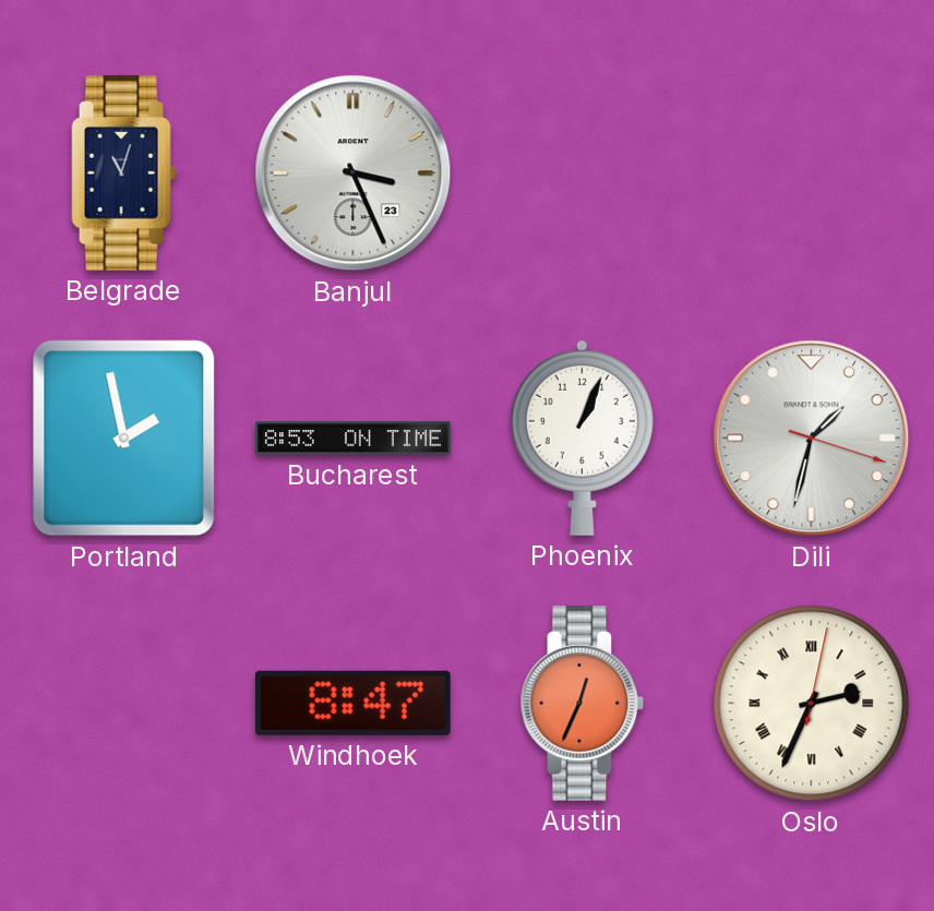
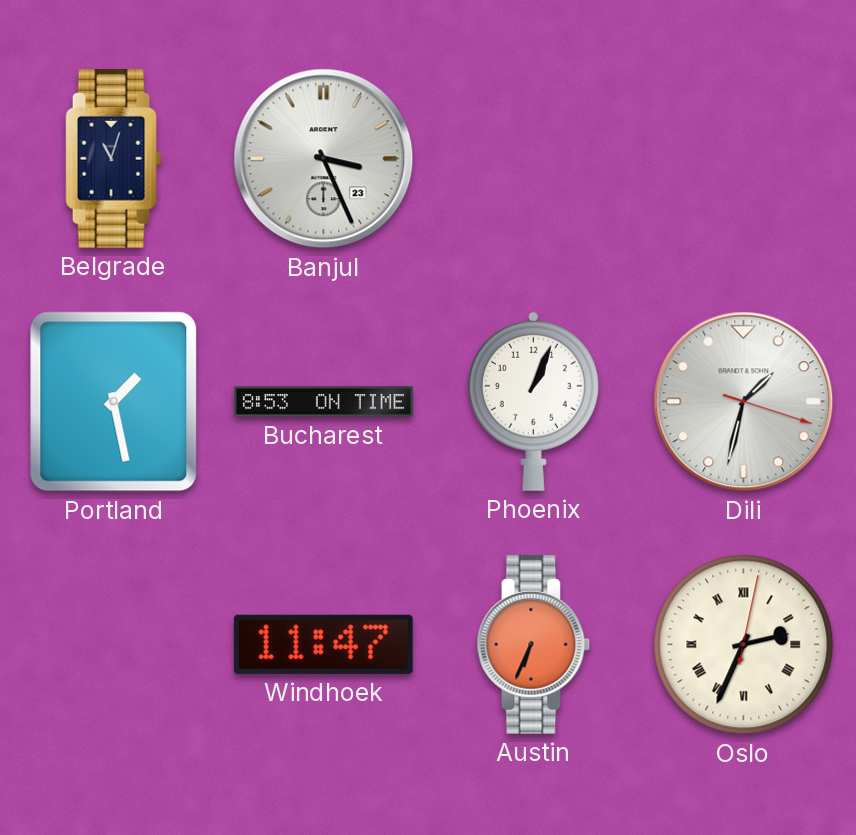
Portland: 1:58 -> 1:28
Windhoek: 8:47 -> 11:47
Austin: 12:34 -> 6:34
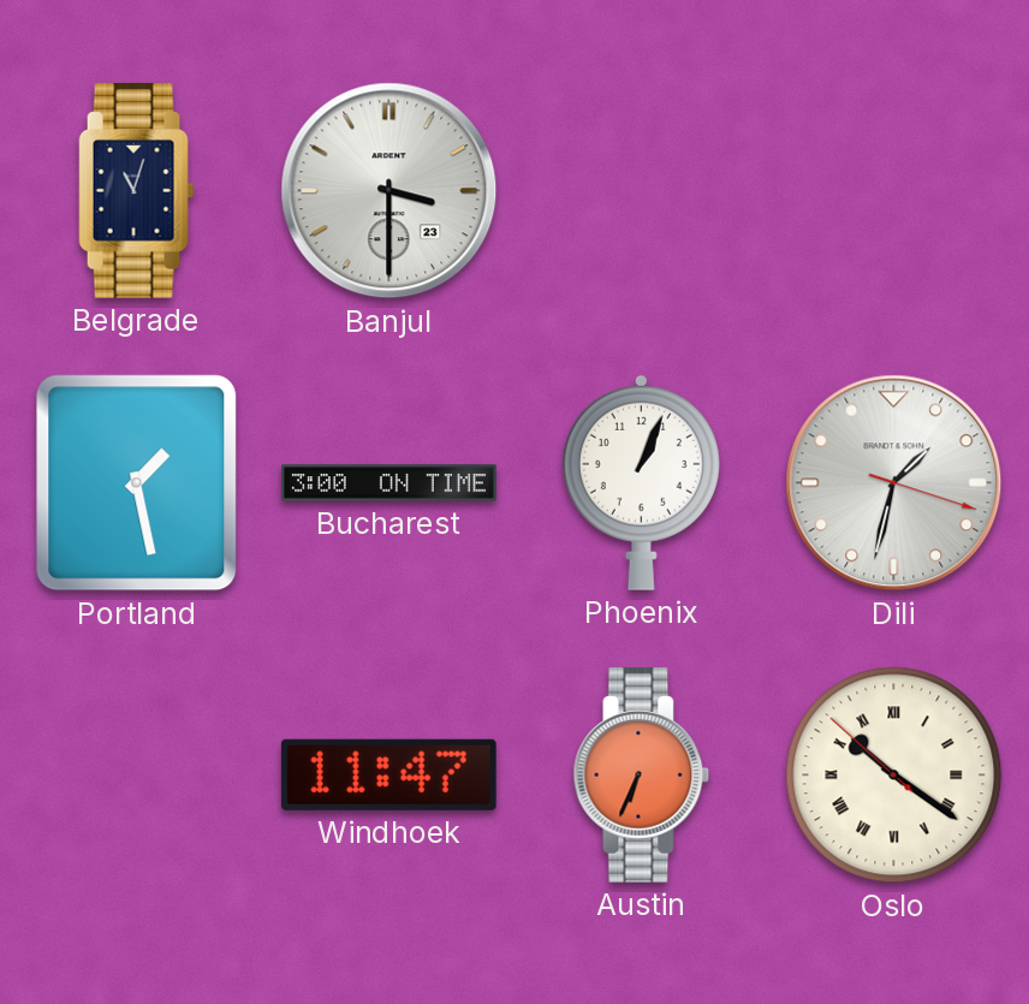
Banjul: 3:26 -> 3:30
Bucharest: 8:53 -> 3:00
Oslo: 2:34 -> 10:20
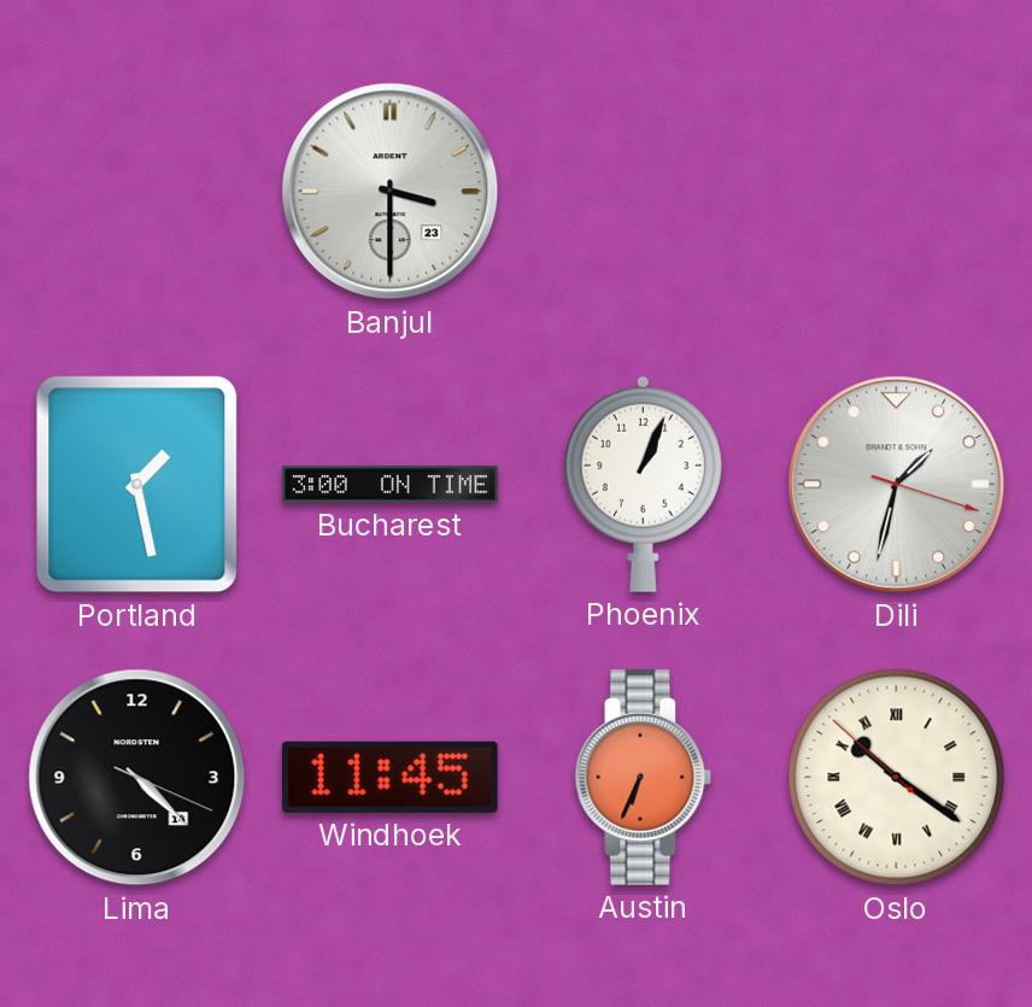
Belgrade: 11:03 -> none
Lima: none -> 4:22
Windhoek: 11:47 -> 11:45
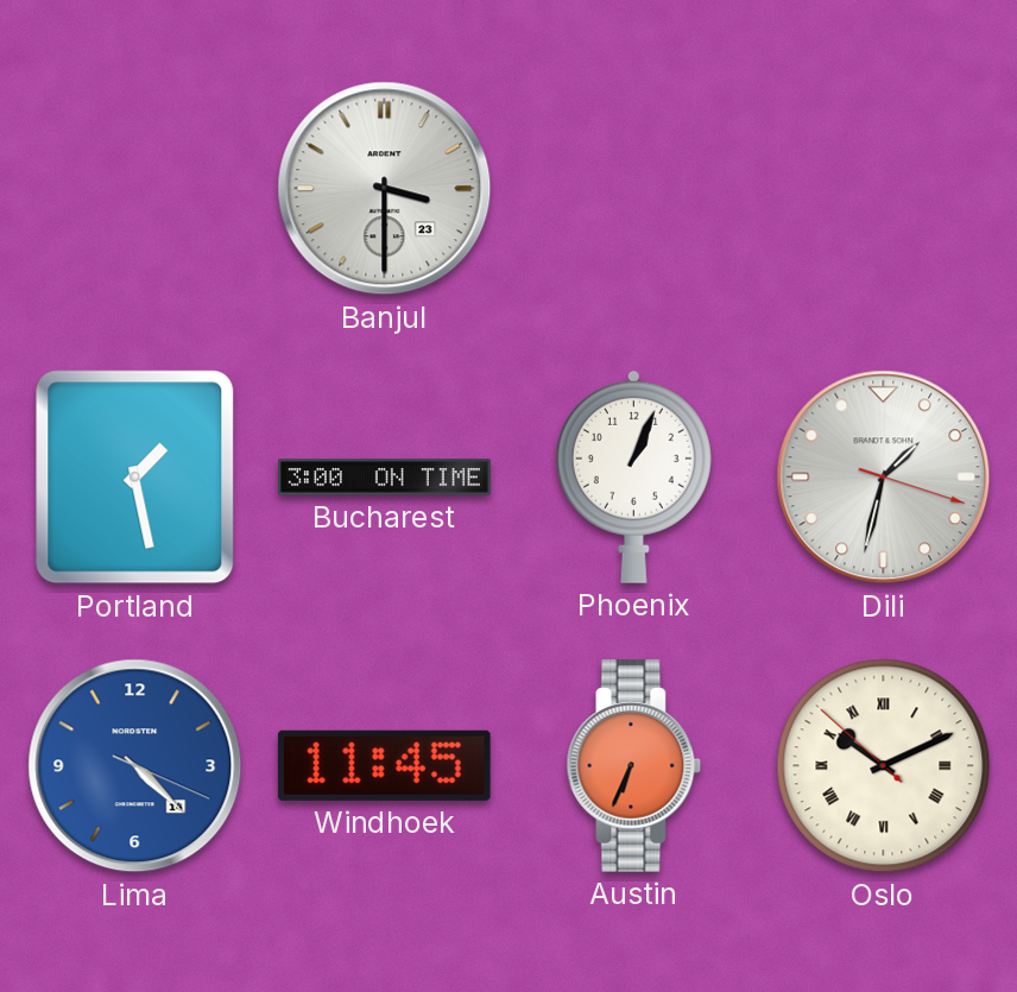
Lima dial: black -> blue
Oslo: 10:20 -> 10:10
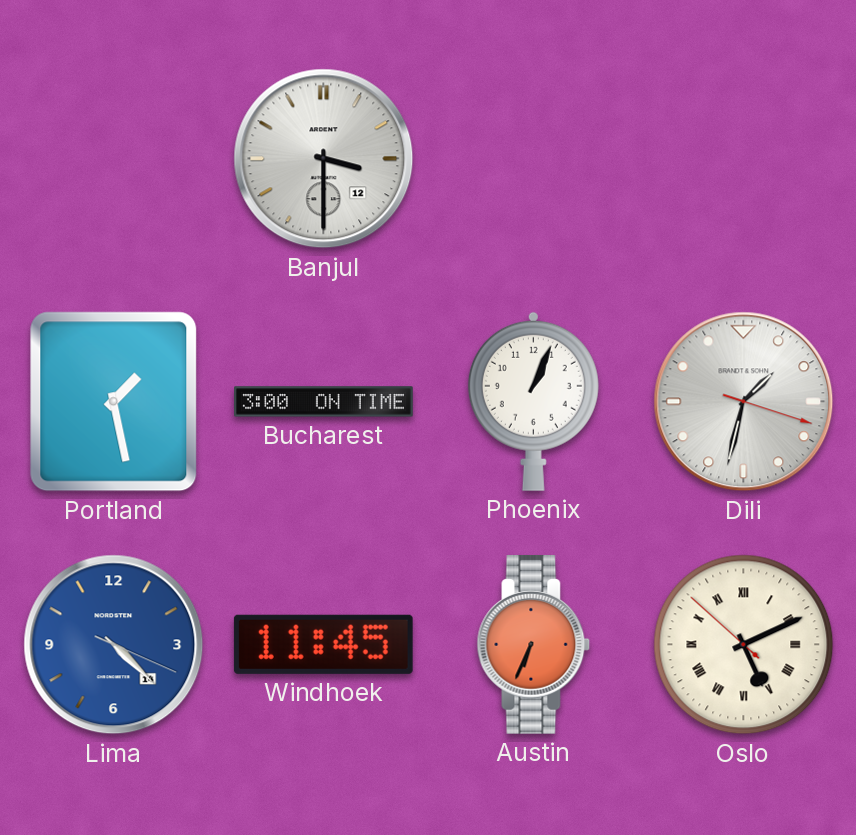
Banjul date: 23 -> 12
Oslo: 10:10 -> 5:10
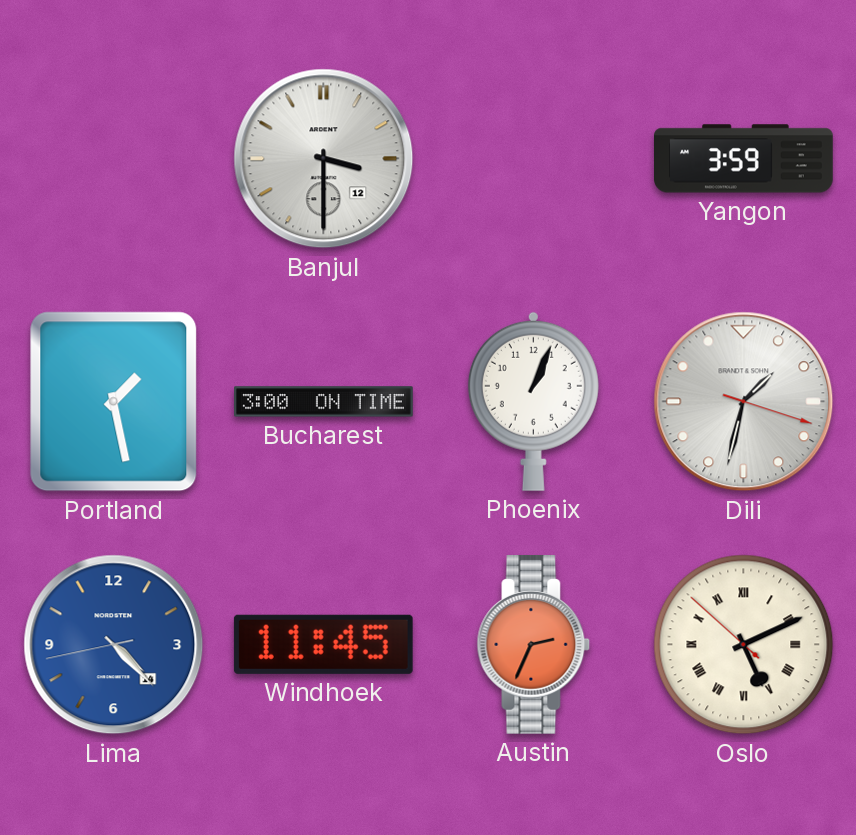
Yangon: none -> 3:59
Lima: 4:22:19 -> 4:22:43
Austin: 6:34 -> 2:34
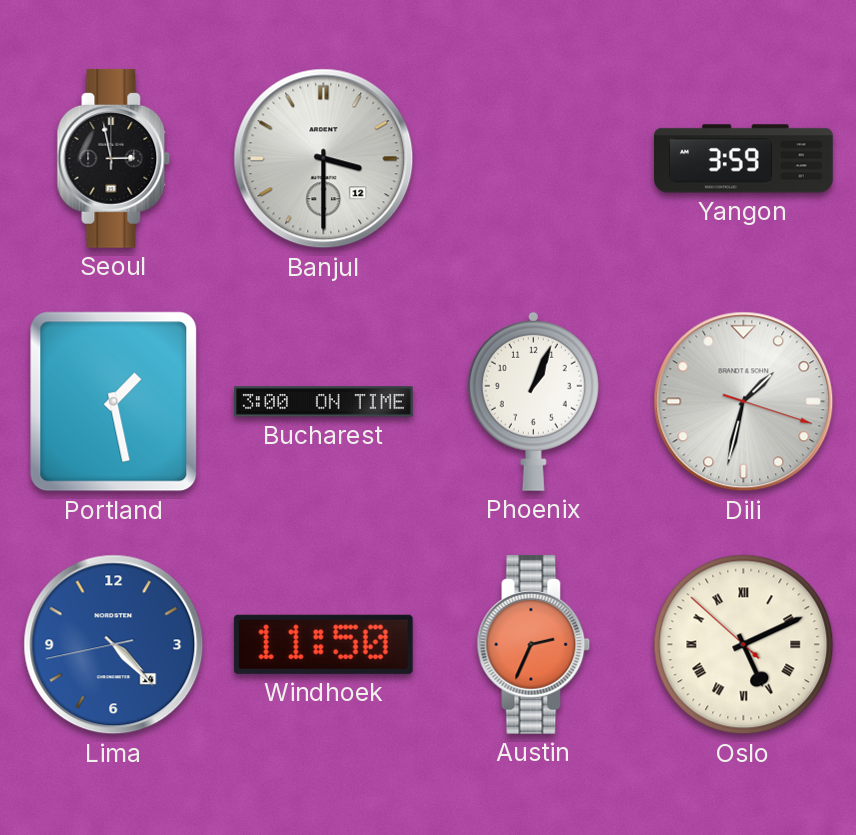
Seoul: none -> 2:58
Windhoek: 11:45 -> 11:50
